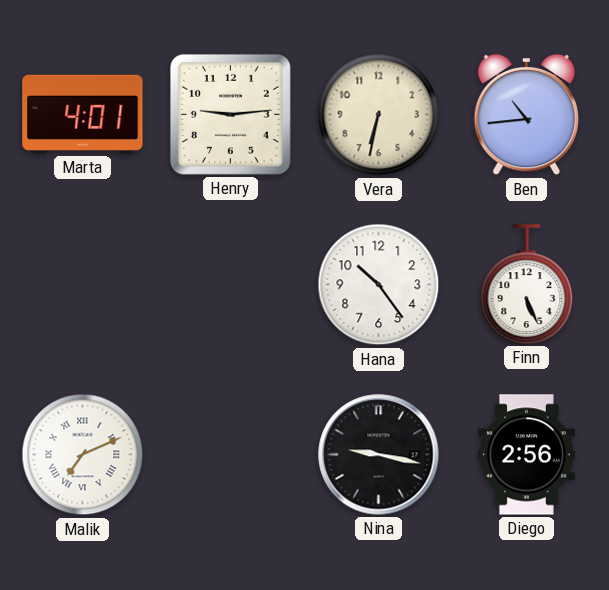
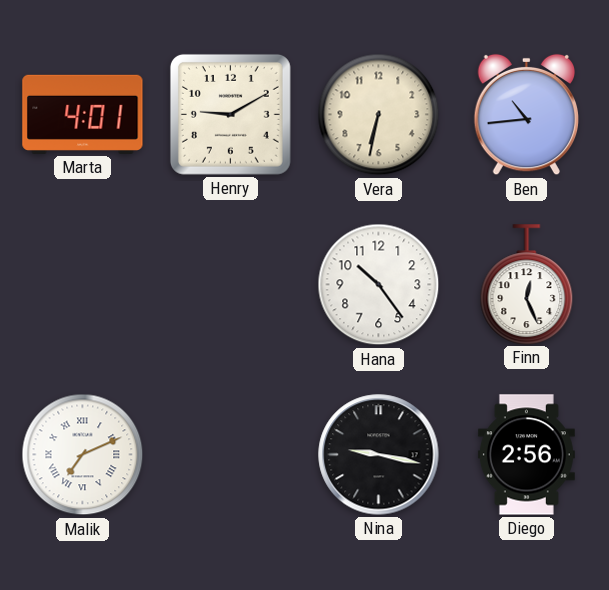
Henry: 9:14 -> 9:10
Finn: 5:26 -> 12:26
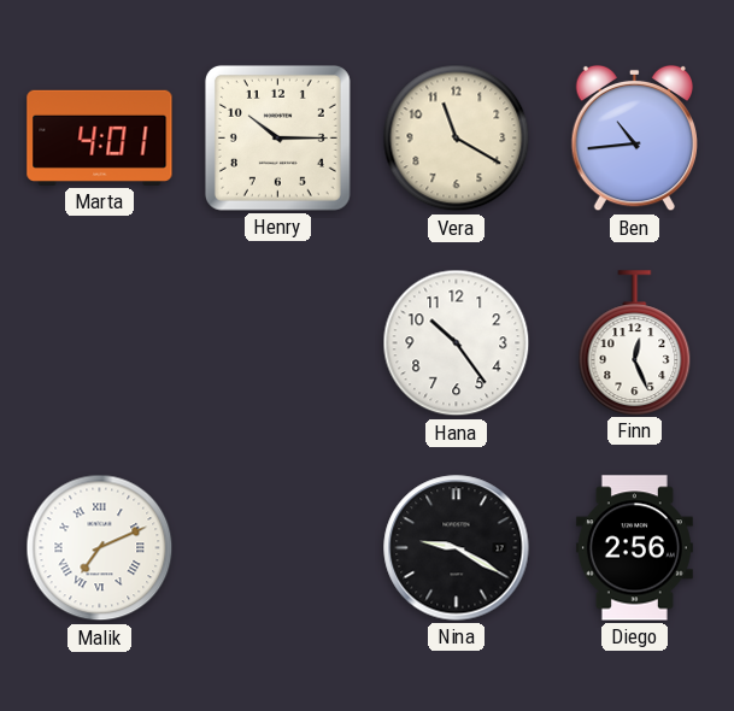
Henry: 9:10 -> 10:15
Vera: 6:32 -> 11:20
Nina: 9:17 -> 9:20
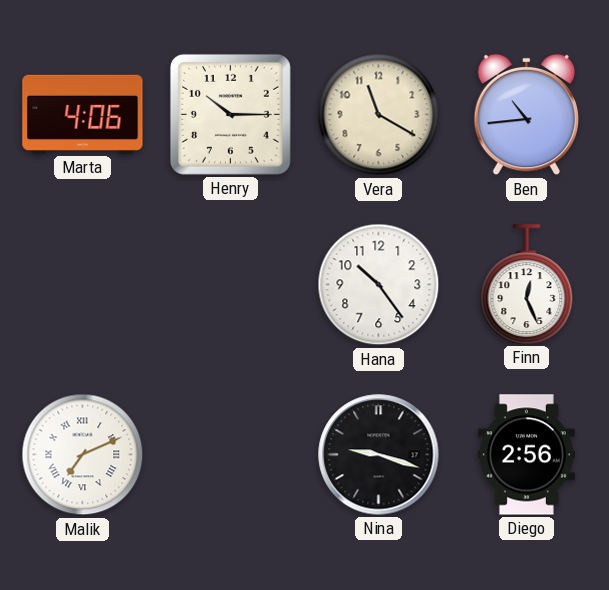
Marta: 4:01 -> 4:06
Nina: 9:20 -> 9:18
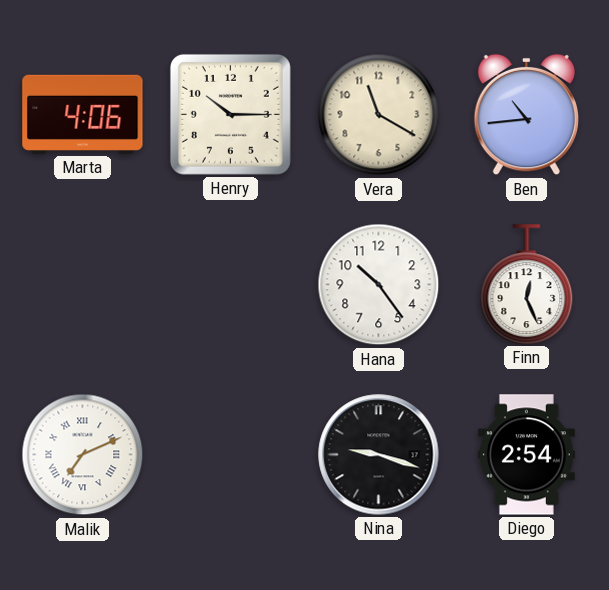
Diego: 2:56 -> 2:54
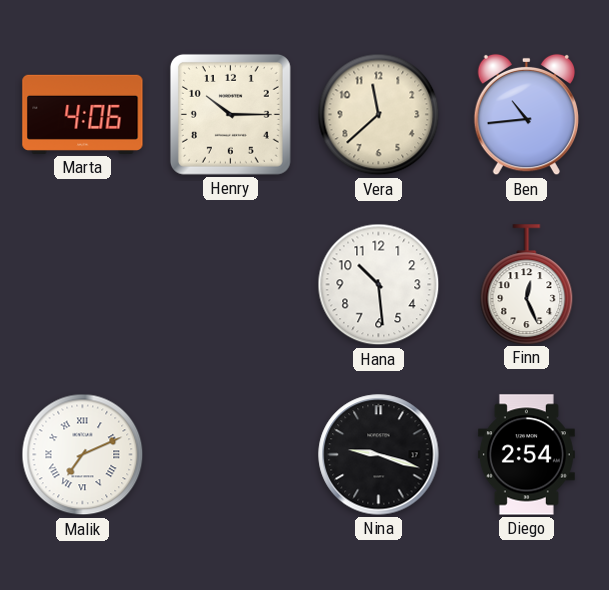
Vera: 11:20 -> 11:38
Hana: 10:24 -> 10:29
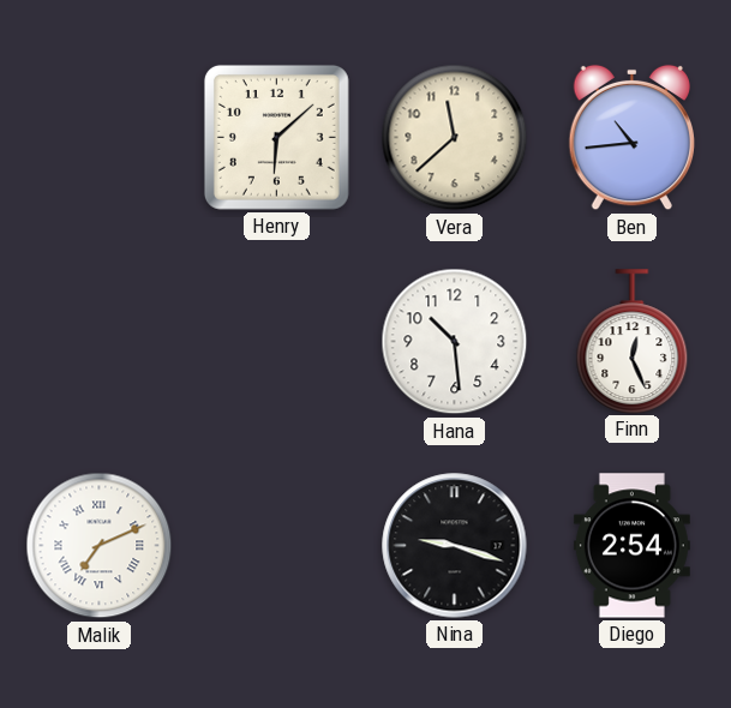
Marta: 4:06 -> none
Henry: 10:15 -> 6:08
